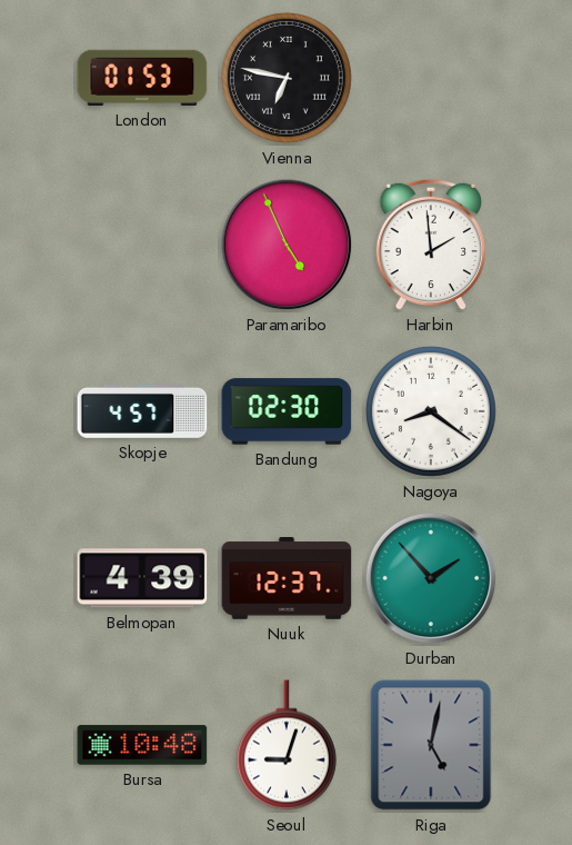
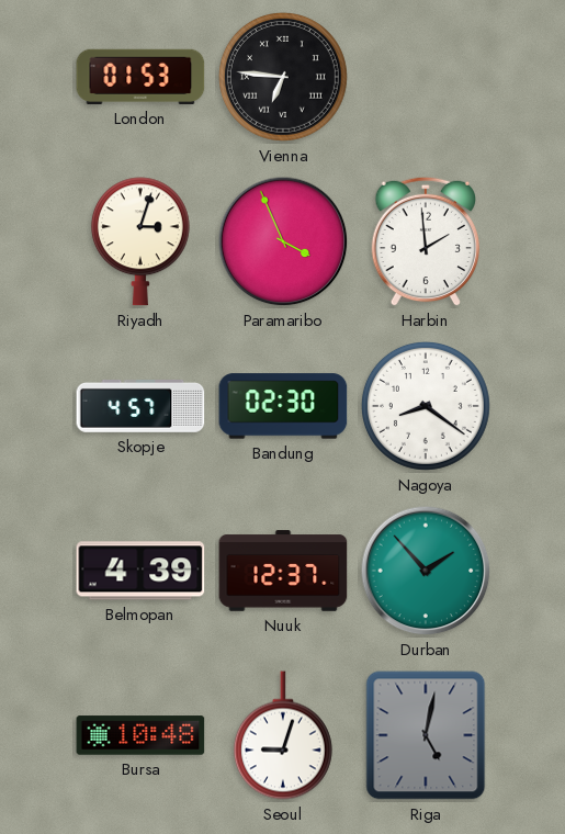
Vienna: 6:47 -> 6:46
Riyadh: none -> 3:03
Paramaribo: 4:56 -> 3:56
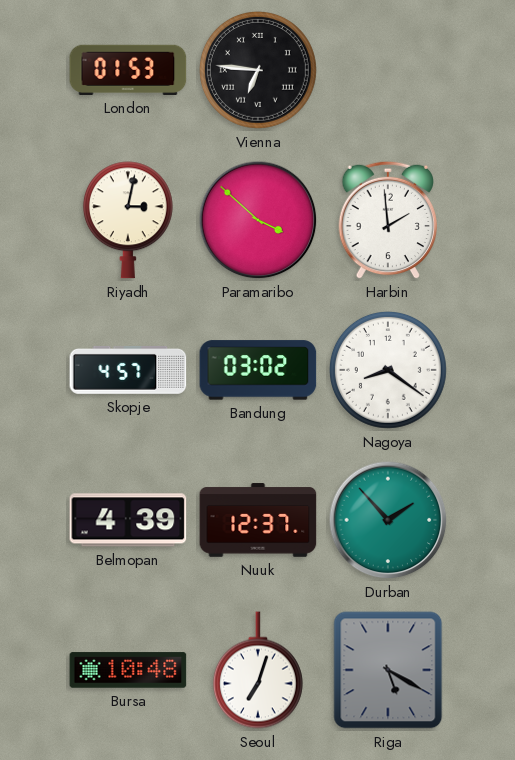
Riyadh: 3:03 -> 3:02
Paramaribo: 3:56 -> 3:52
Bandung: 02:30 -> 03:02
Seoul: 9:03 -> 7:03
Riga: 5:02 -> 5:20
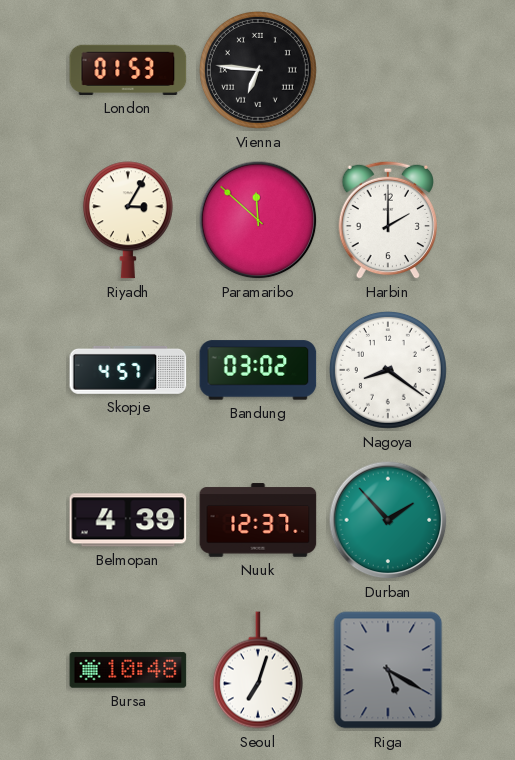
Riyadh: 3:02 -> 3:05
Paramaribo: 3:52 -> 11:52
Harbin: 1:59 -> 2:00
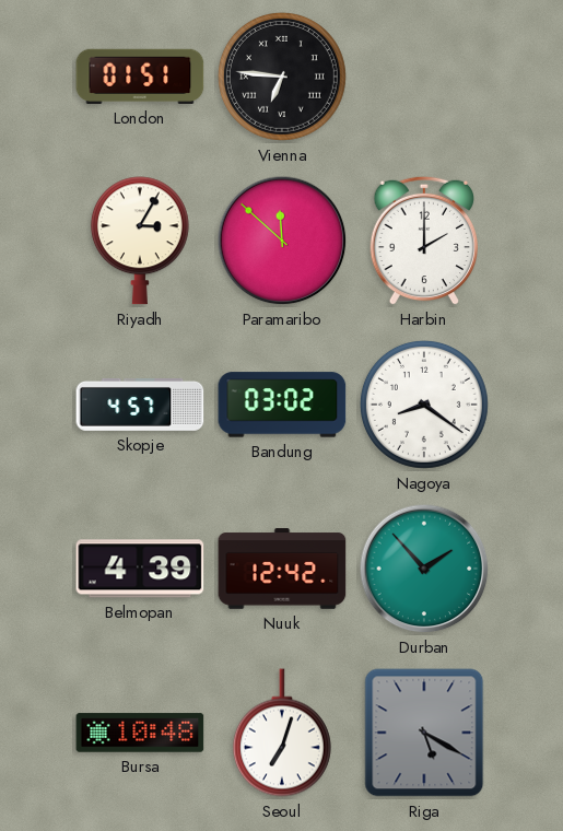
London: 01:53 -> 01:51
Nuuk: 12:37 -> 12:42
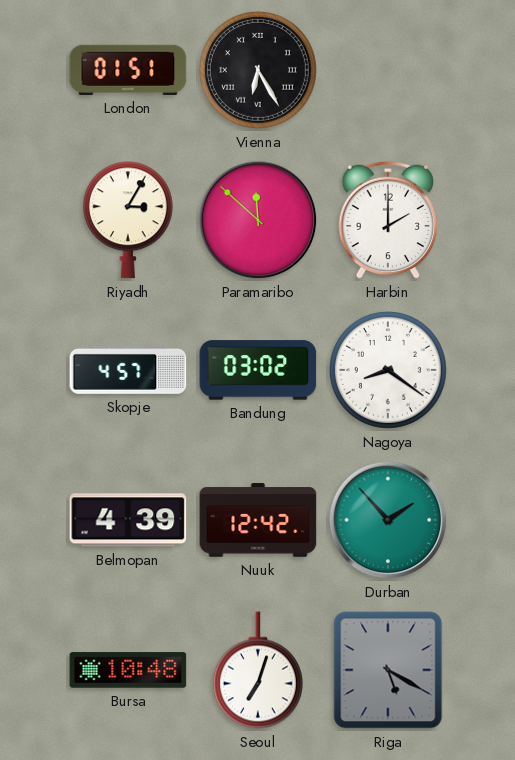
Vienna: 6:46 -> 6:25
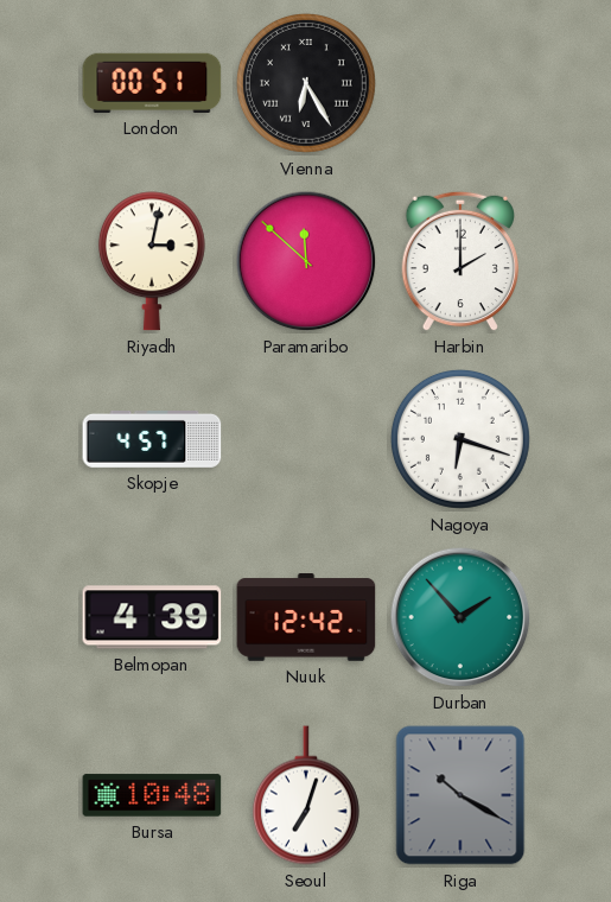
London: 01:51 -> 00:51
Riyadh: 3:05 -> 3:02
Bandung: 03:02 -> none
Nagoya: 8:21 -> 6:18
Riga: 5:20 -> 10:20
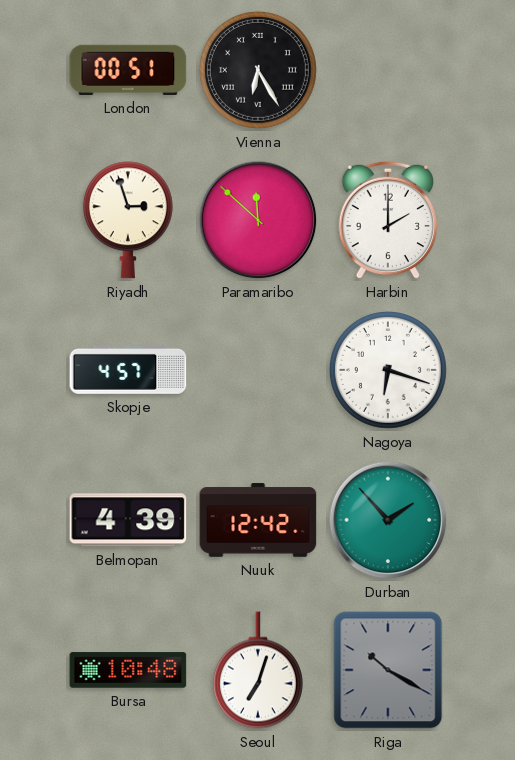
Riyadh: 3:02 -> 2:57
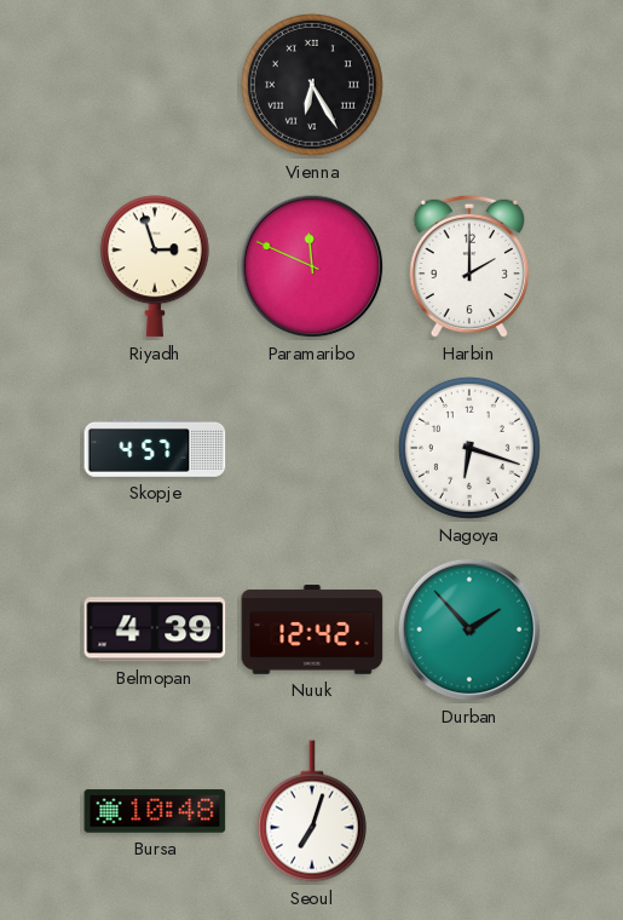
London: 00:51 -> none
Paramaribo: 11:52 -> 11:49
Riga: 10:20 -> none
